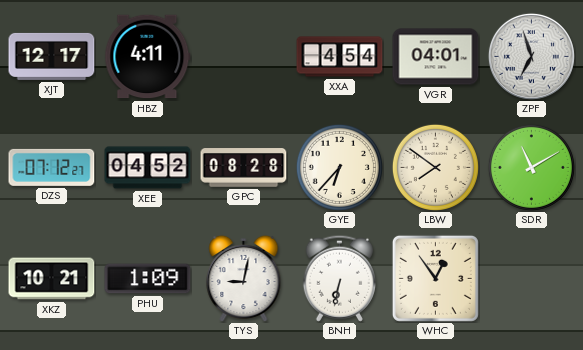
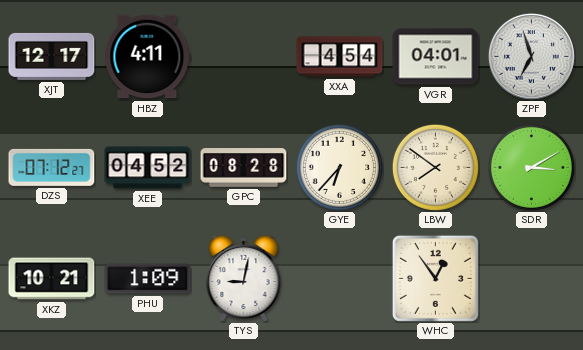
SDR: 11:10 -> 3:10
BNH: 6:32 -> none
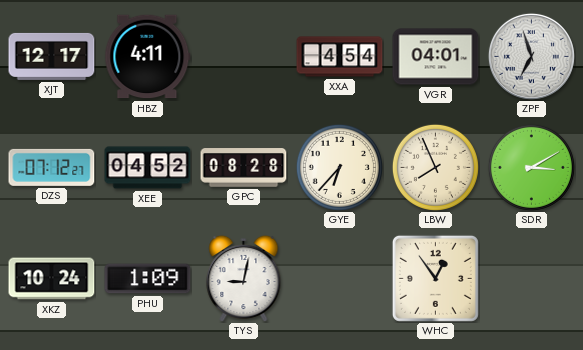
LBW: 7:51 -> 7:56
XKZ: 10:21 -> 10:24
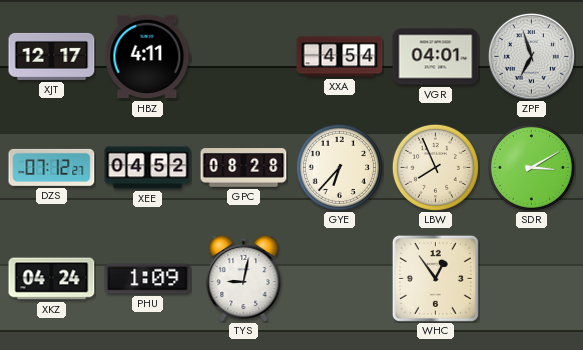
XKZ: 10:24 -> 04:24
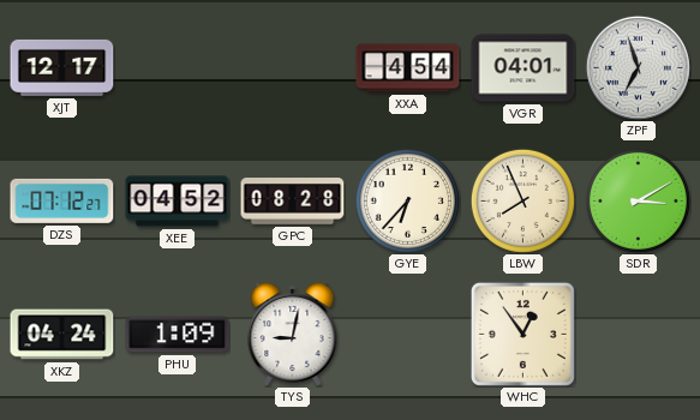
HBZ: 4:11 -> none
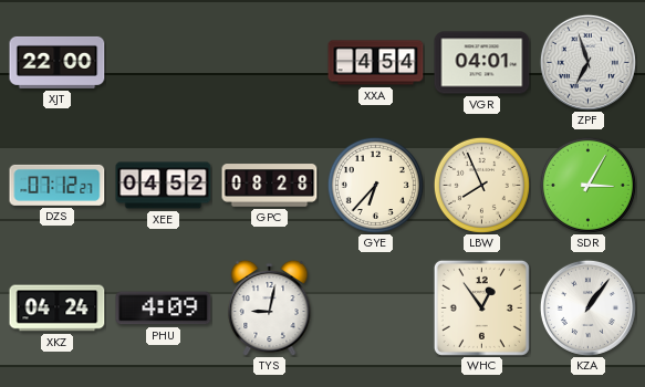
XJT: 12:17 -> 22:00
SDR: 3:10 -> 3:05
PHU: 1:09 -> 4:09
KZA: none -> 1:06
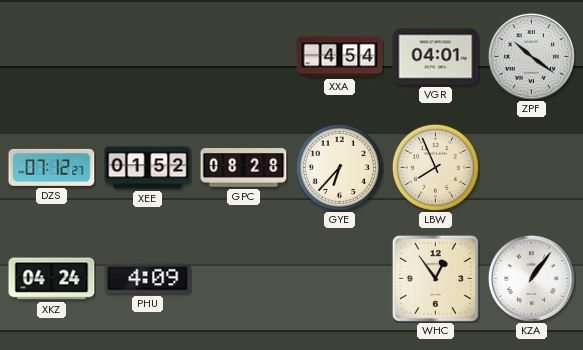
XJT: 22:00 -> none
ZPF: 6:57 -> 10:21
XEE: 04:52 -> 01:52
SDR: 3:05 -> none
TYS: 9:02 -> none
